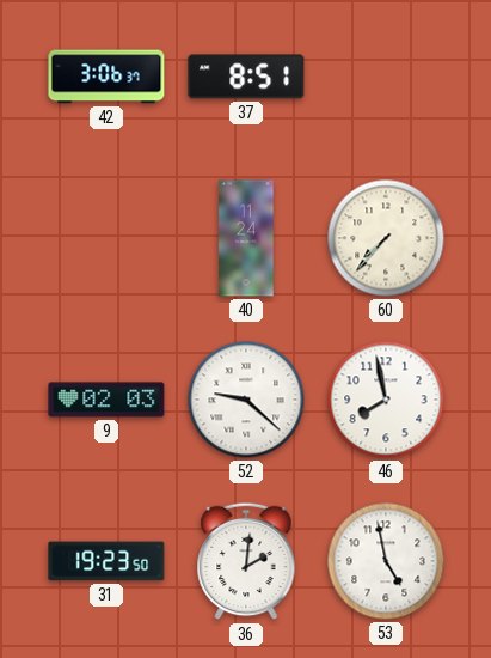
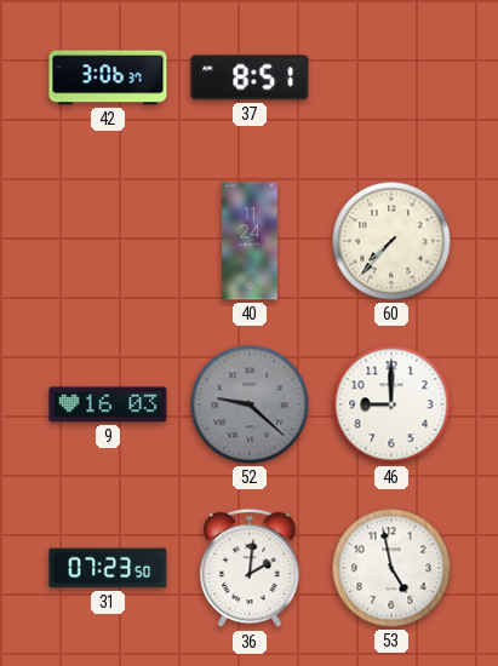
9: 02:03 -> 16:03
52 dial: white -> grey
46: 7:58 -> 9:00
31: 19:23 -> 07:23
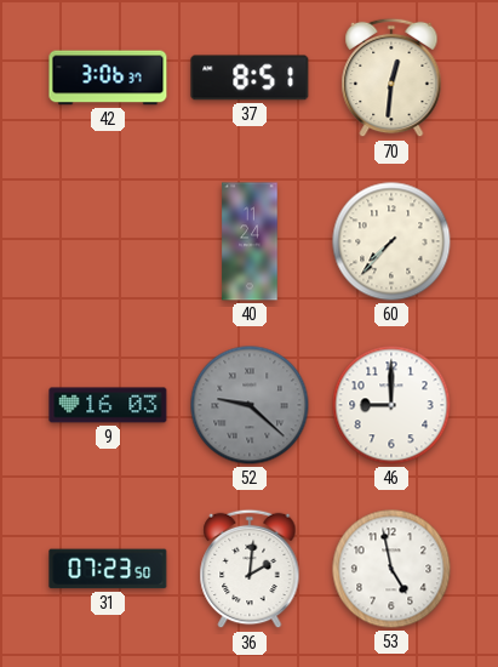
70: none -> 12:31
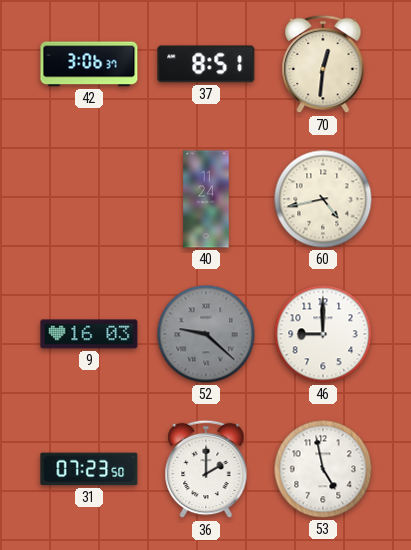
60: 7:37 -> 4:43
36: 2:01 -> 2:00
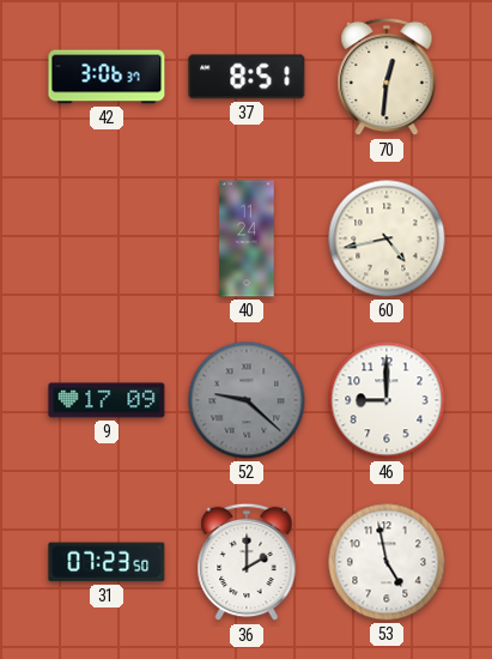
9: 16:03 -> 17:09
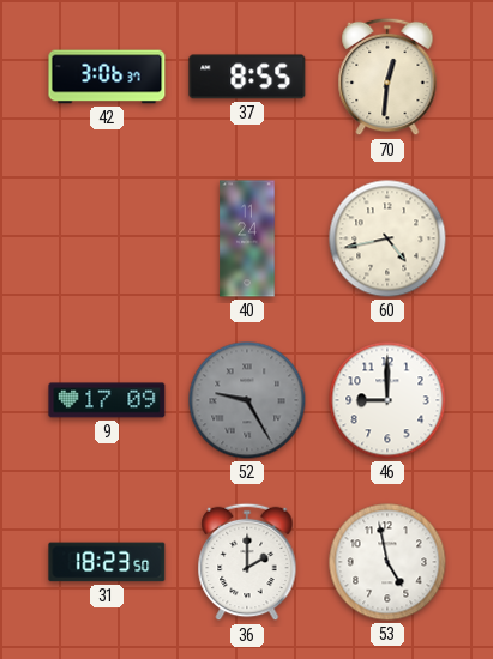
37: 8:51 -> 8:55
52: 9:22 -> 9:25
31: 07:23 -> 18:23
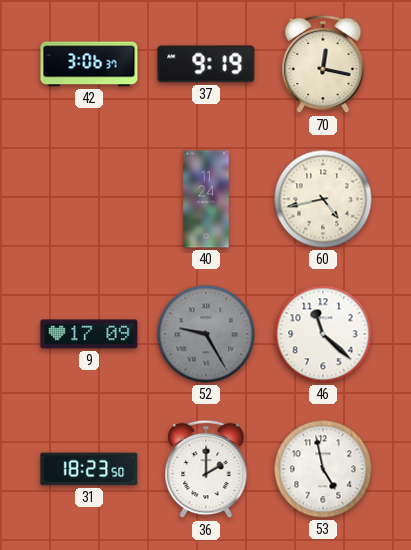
37: 8:55 -> 9:19
70: 12:31 -> 12:17
46: 9:00 -> 11:22
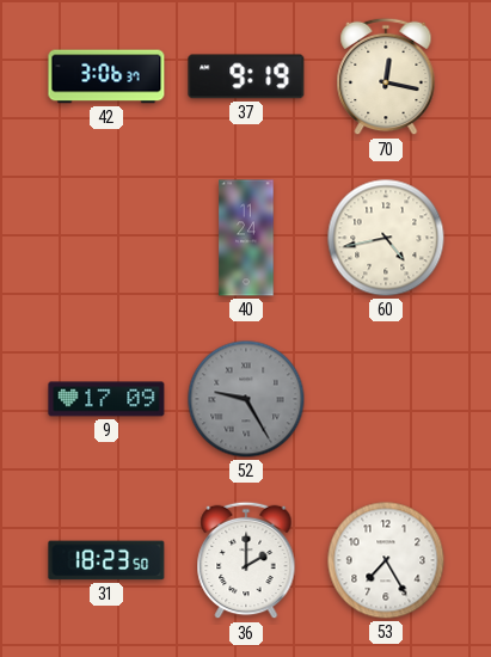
46: 11:22 -> none
53: 4:58 -> 7:25
